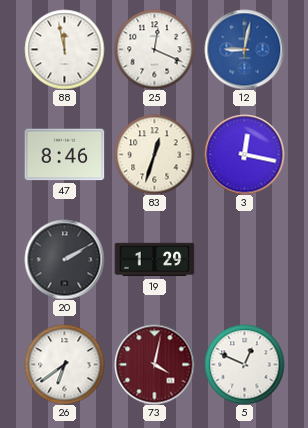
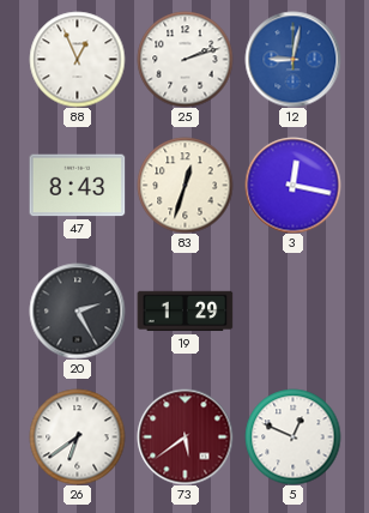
88: 11:58 -> 12:56
25: 12:19 -> 2:12
47: 8:46 -> 8:43
20: 2:10 -> 2:25
73: 4:02 -> 5:39
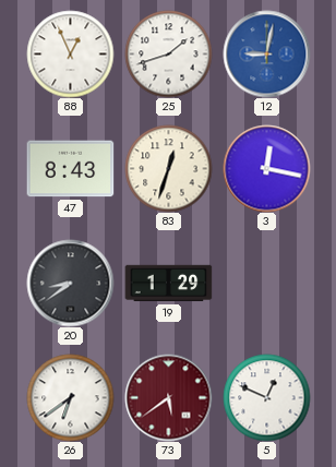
25: 2:12 -> 1:42
20: 2:25 -> 8:39
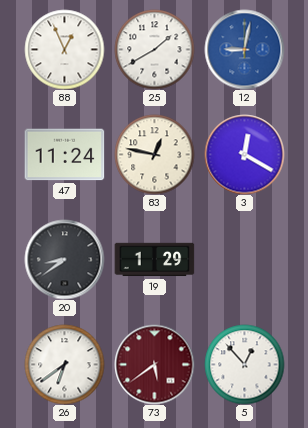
25: 1:42 -> 1:40
47: 8:43 -> 11:24
83: 12:33 -> 12:47
3: 12:17 -> 12:20
5: 12:49 -> 12:53
